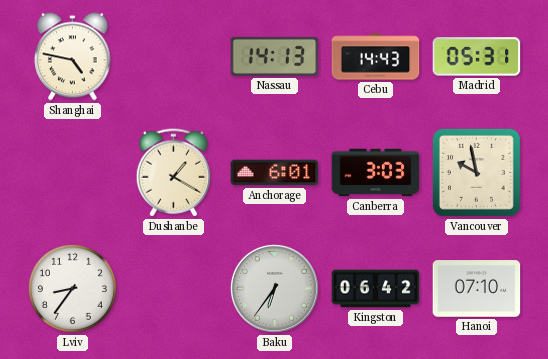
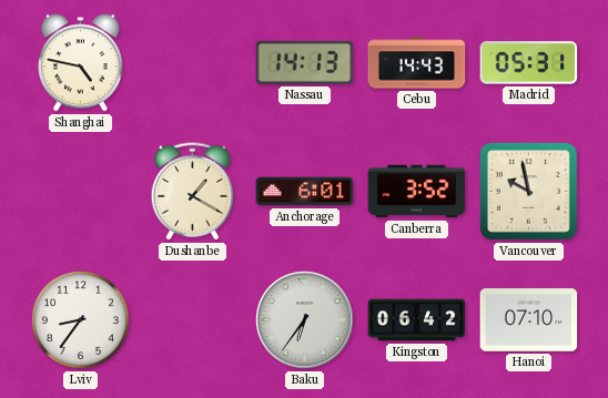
Canberra: 3:03 -> 3:52
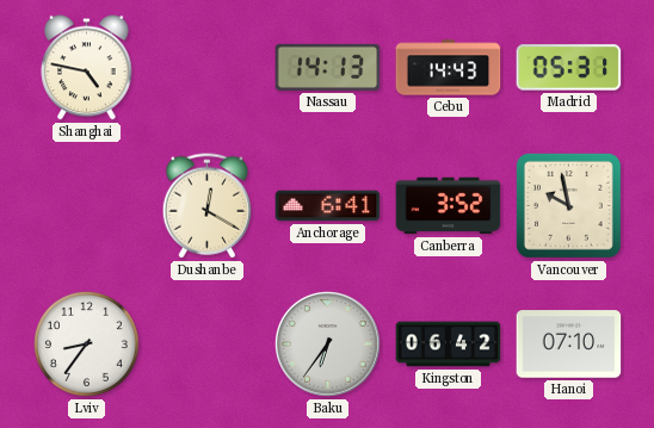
Dushanbe: 1:20 -> 12:20
Anchorage: 6:01 -> 6:41
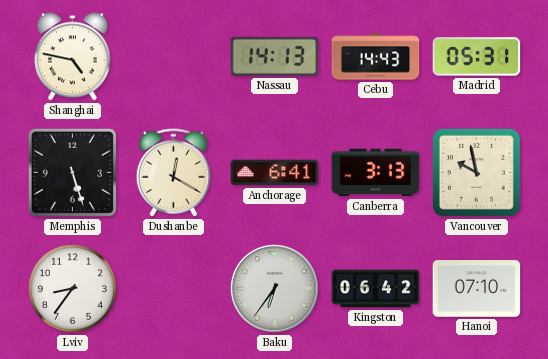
Memphis: none -> 5:27
Canberra: 3:52 -> 3:13
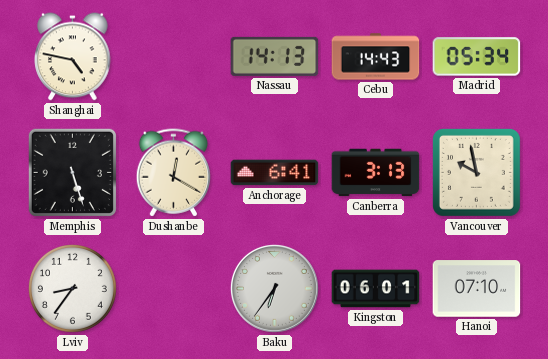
Madrid: 05:31 -> 05:34
Kingston: 06:42 -> 06:01
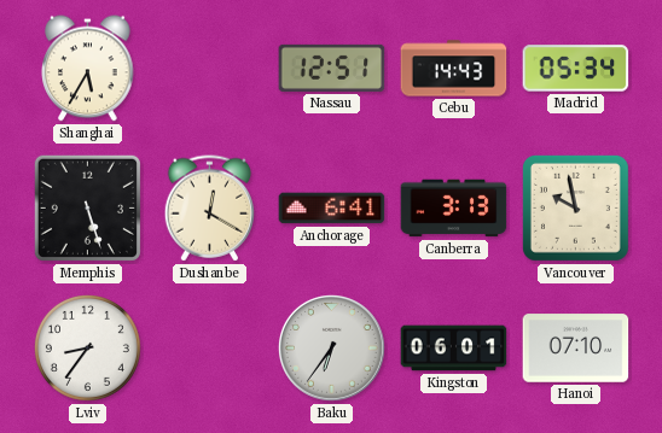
Shanghai: 4:47 -> 5:35
Nassau: 14:13 -> 12:51
